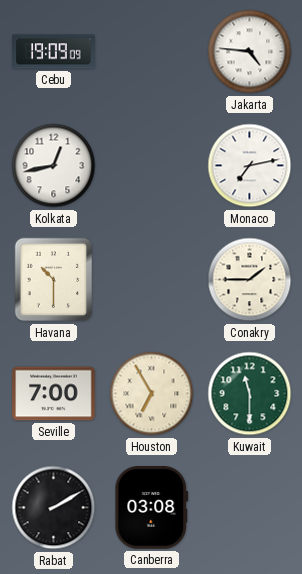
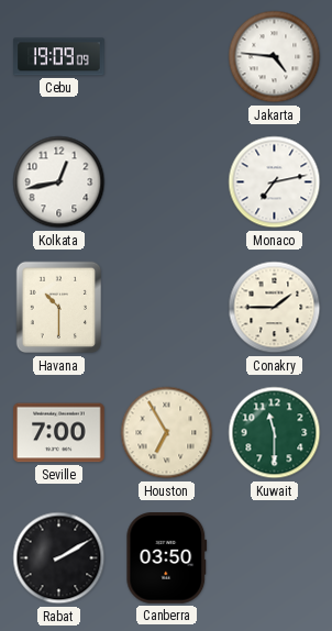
Canberra: 03:08 -> 03:50
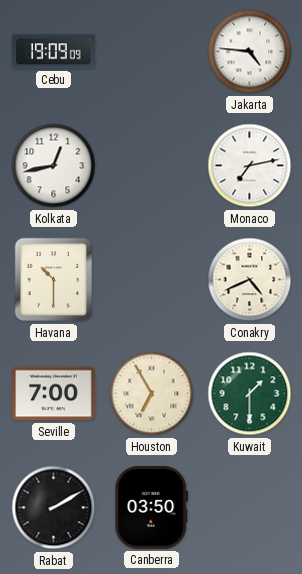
Conakry: 1:45 -> 4:41
Kuwait: 11:30 -> 1:30
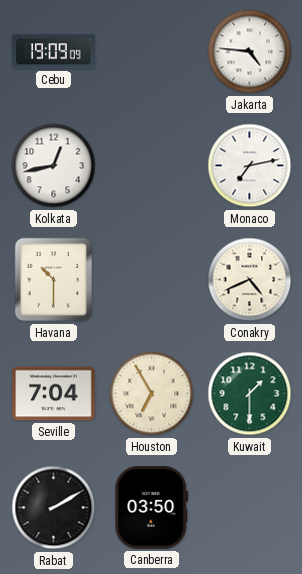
Seville: 7:00 -> 7:04
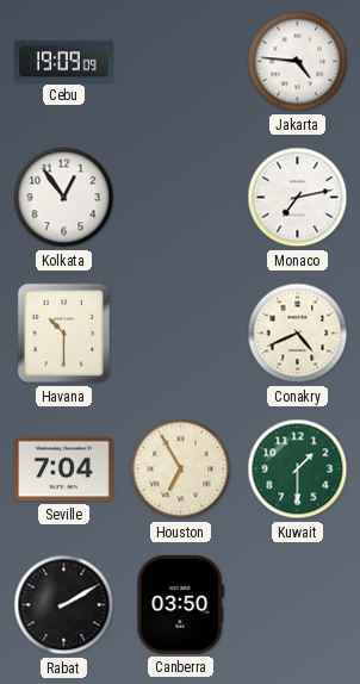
Kolkata: 12:43 -> 12:54
